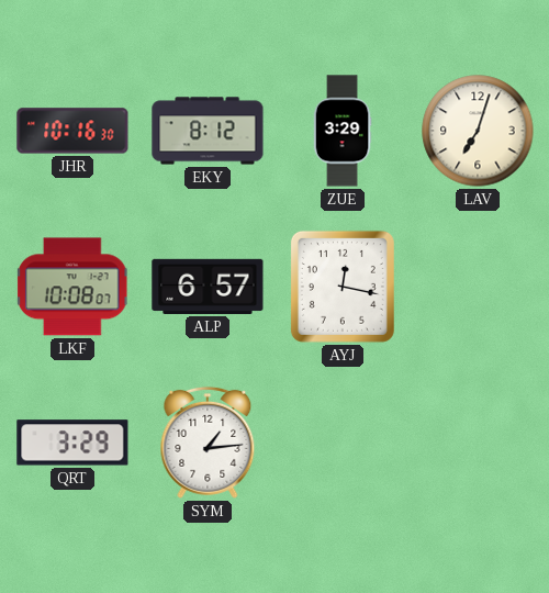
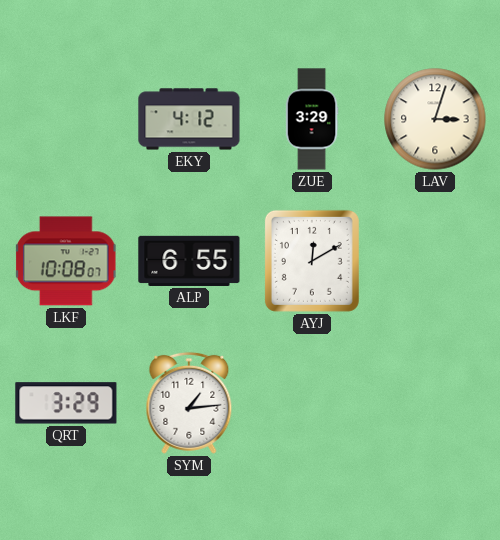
JHR: 10:16 -> none
EKY: 8:12 -> 4:12
LAV: 7:03 -> 3:03
ALP: 6:57 -> 6:55
AYJ: 12:17 -> 12:10
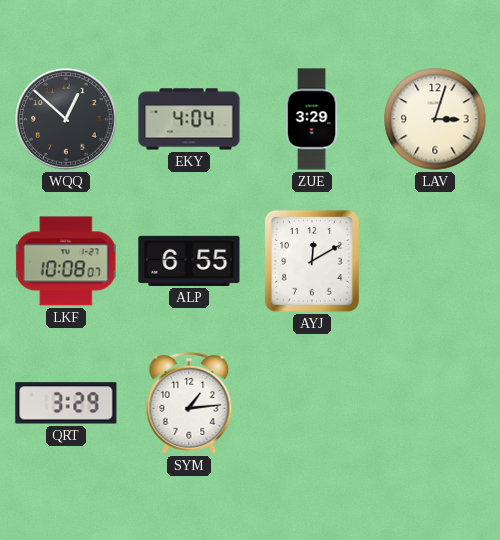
WQQ: none -> 12:52
EKY: 4:12 -> 4:04
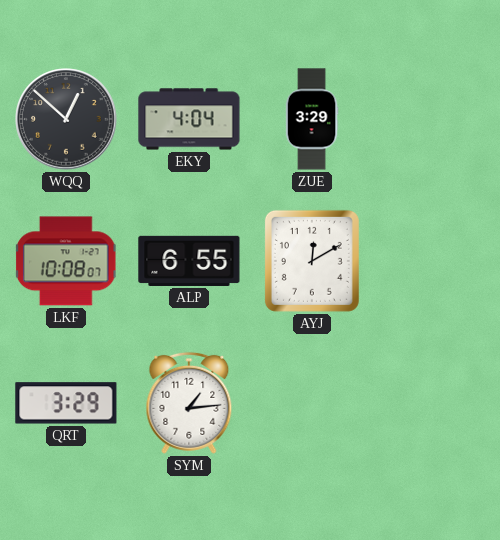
LAV: 3:03 -> none
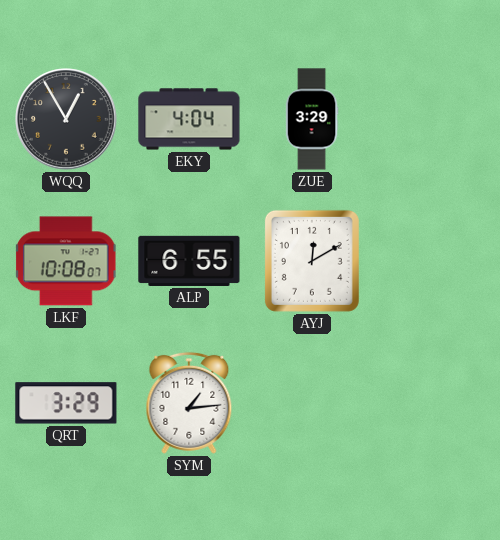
WQQ: 12:52 -> 12:55
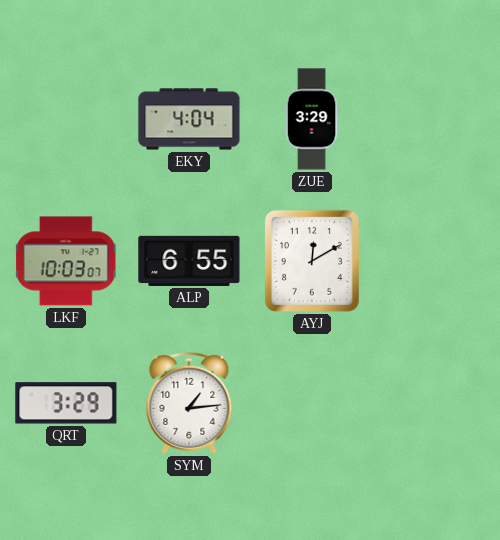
WQQ: 12:55 -> none
LKF: 10:08 -> 10:03
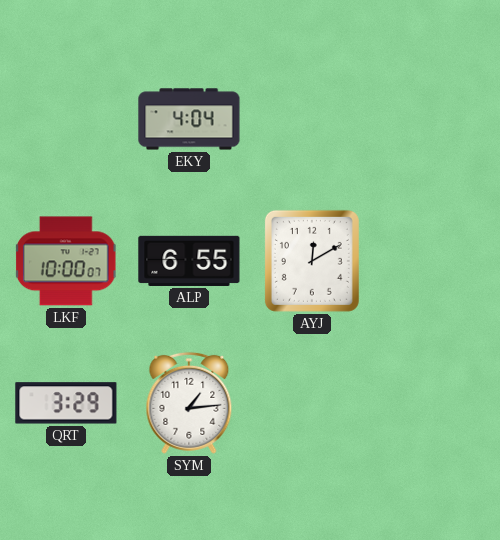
ZUE: 3:29 -> none
LKF: 10:03 -> 10:00
